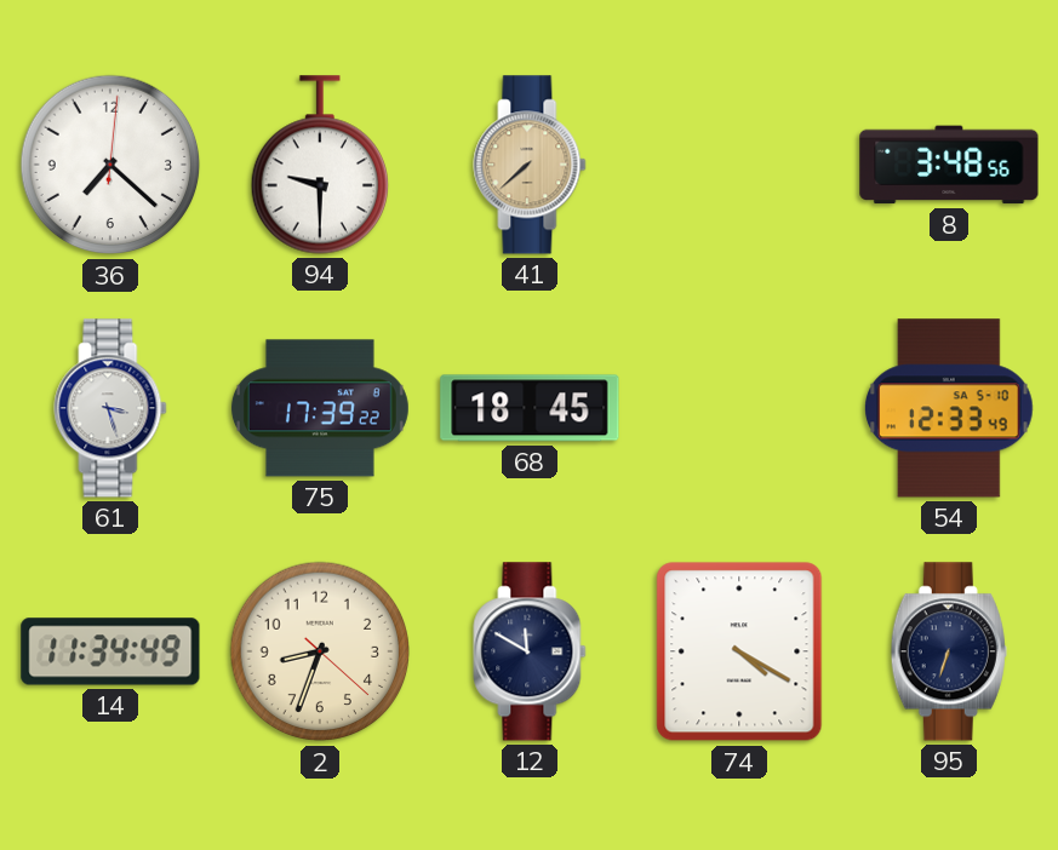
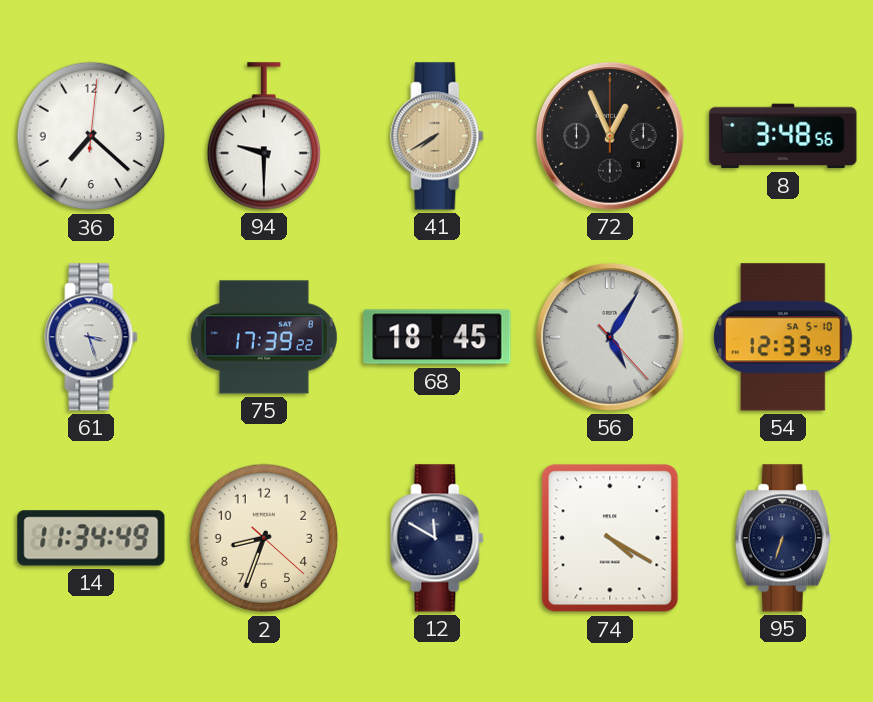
41: 7:38 -> 7:40
72: none -> 12:56
56: none -> 5:05
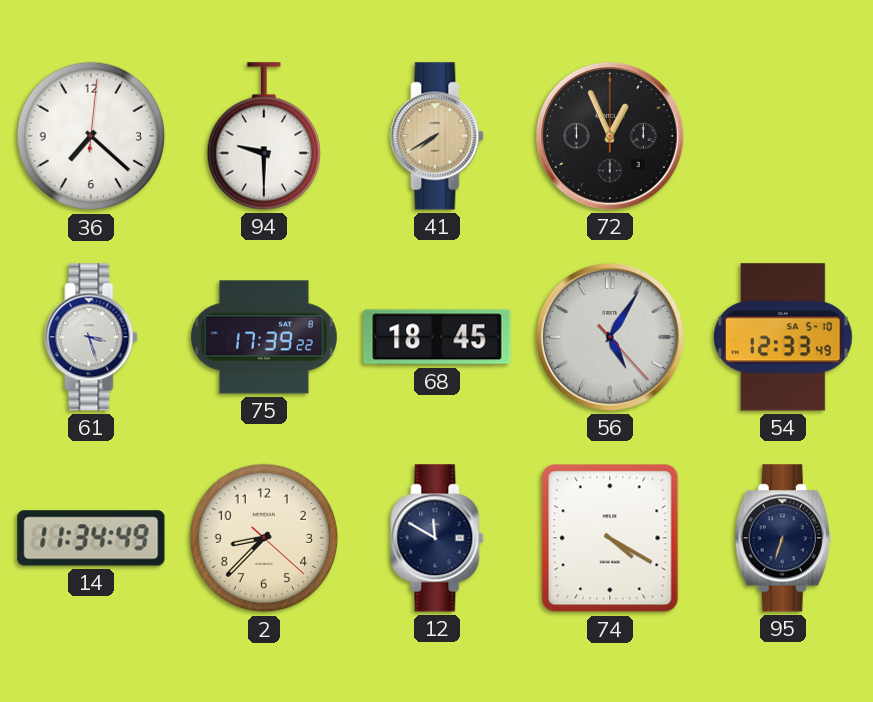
8: 3:48 -> none
2: 8:33 -> 8:37
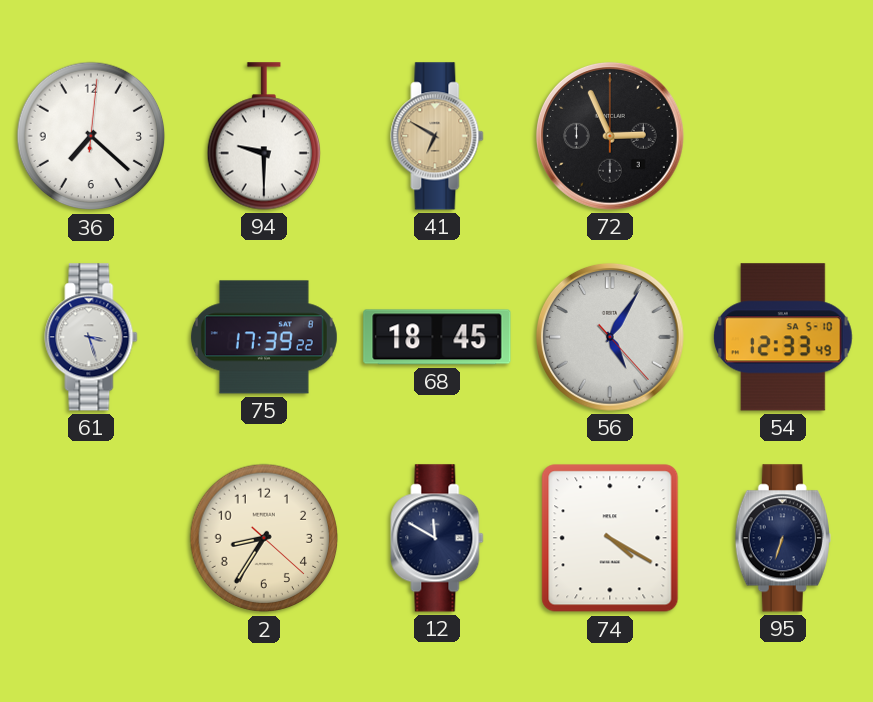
41: 7:40 -> 6:50
72: 12:56 -> 2:56
14: 11:34 -> none
2: 8:37 -> 8:35
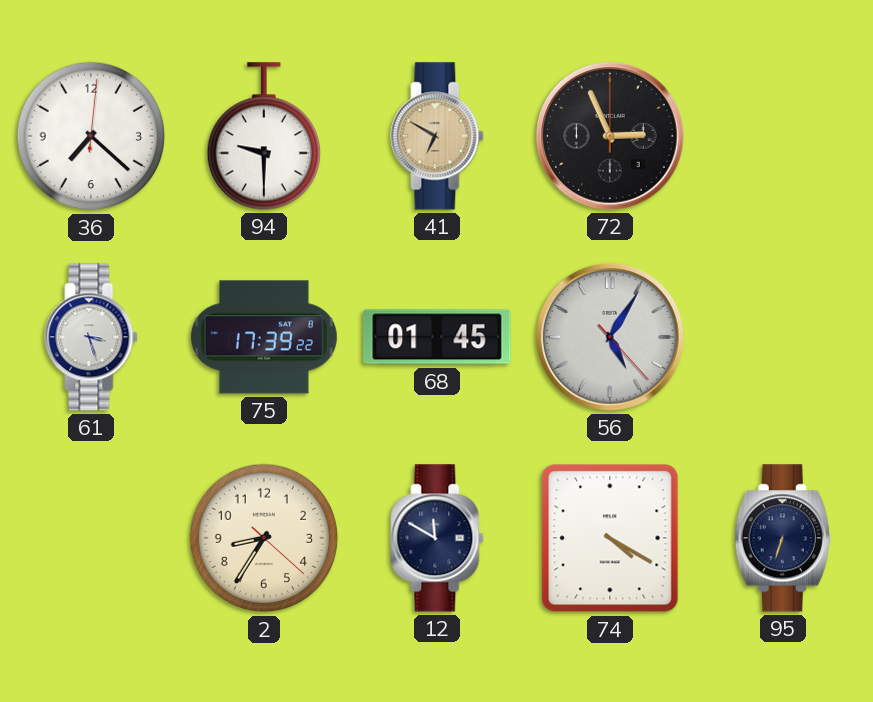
68: 18:45 -> 01:45
54: 12:33 -> none
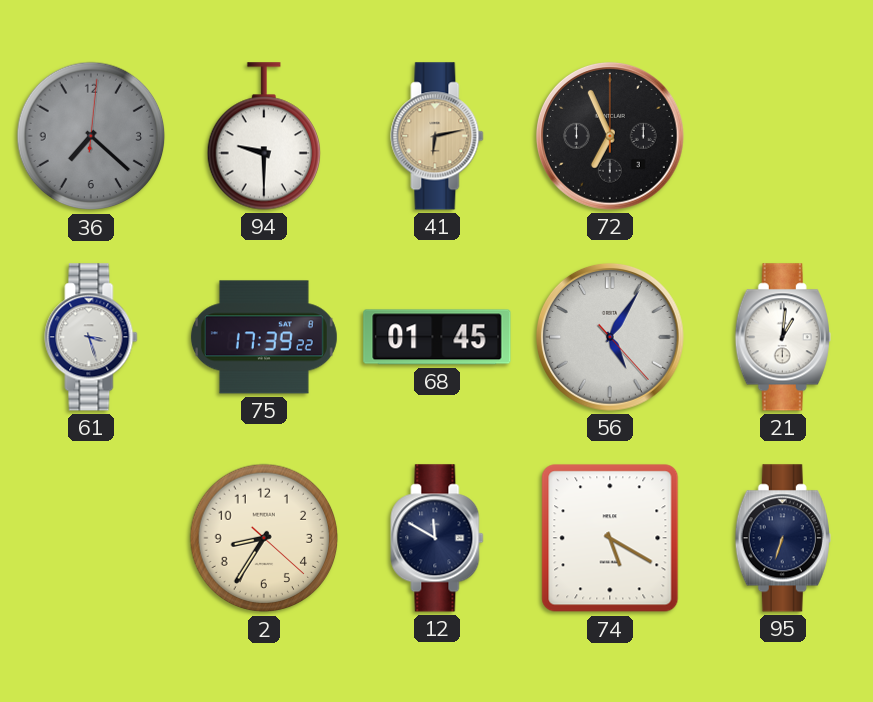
36 dial: white -> grey
41: 6:50 -> 6:13
72: 2:56 -> 6:56
21: none -> 1:01
74: 4:20 -> 5:20
